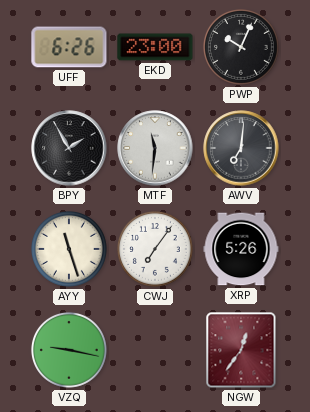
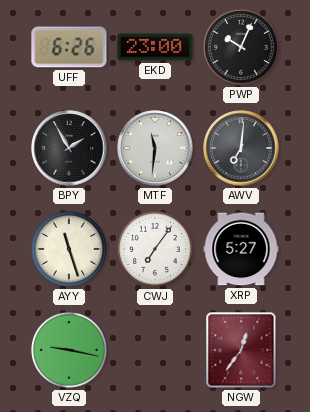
XRP: 5:26 -> 5:27
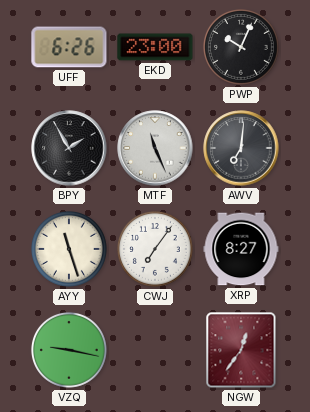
MTF: 11:31 -> 11:26
XRP: 5:27 -> 8:27
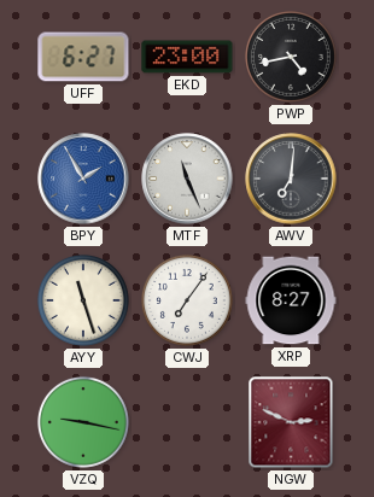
UFF: 6:26 -> 6:27
PWP: 10:04 -> 4:43
BPY dial: black -> blue
NGW: 12:36 -> 2:49
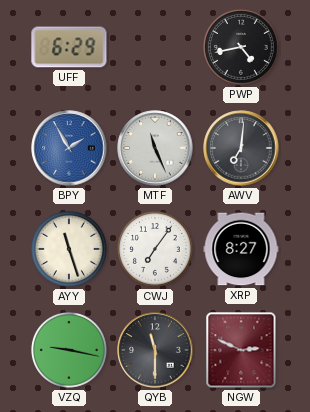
UFF: 6:27 -> 6:29
EKD: 23:00 -> none
QYB: none -> 11:30
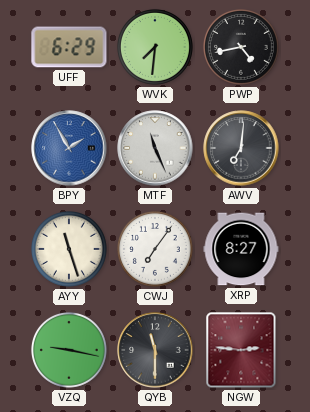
WVK: none -> 7:31
NGW: 2:49 -> 2:46
